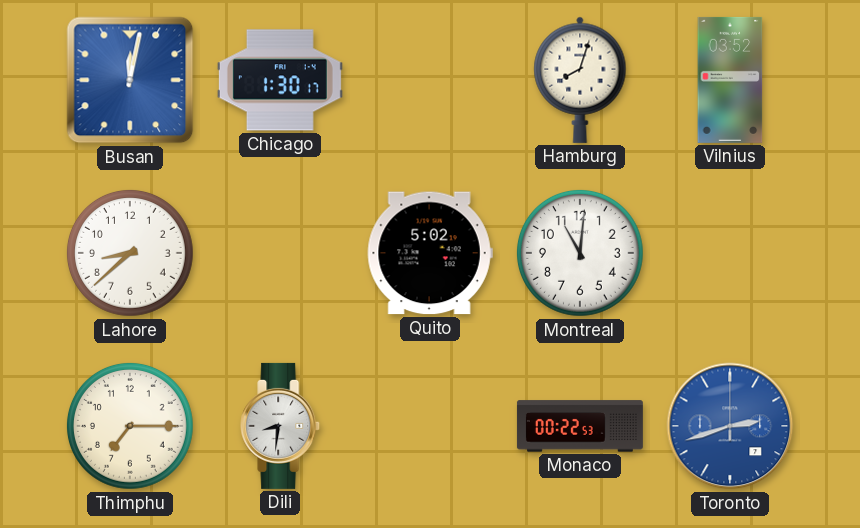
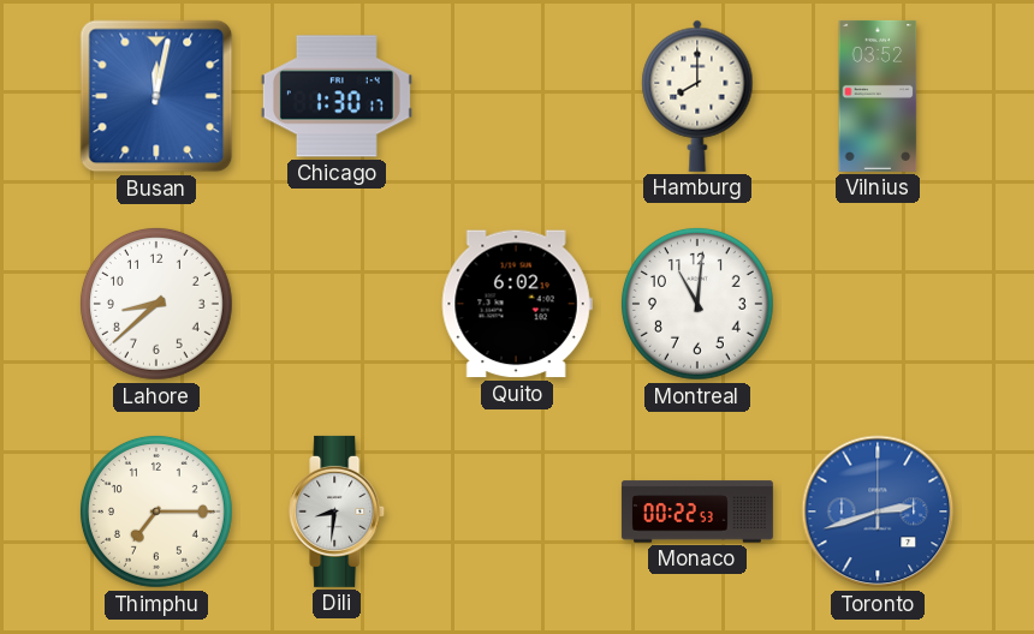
Hamburg: 8:03 -> 8:00
Quito: 5:02 -> 6:02
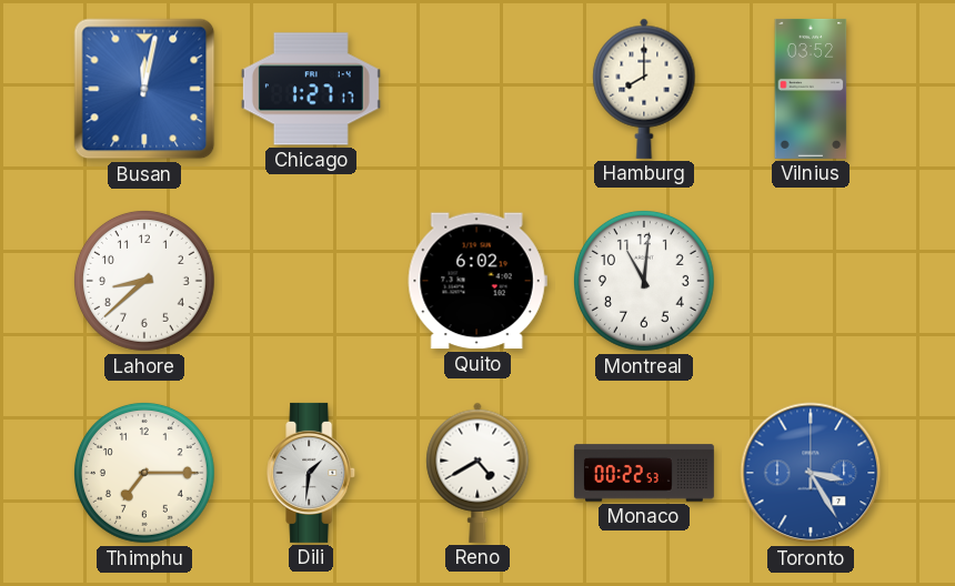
Chicago: 1:30 -> 1:27
Dili: 8:31 -> 1:31
Reno: none -> 4:40
Toronto: 2:42 -> 3:25
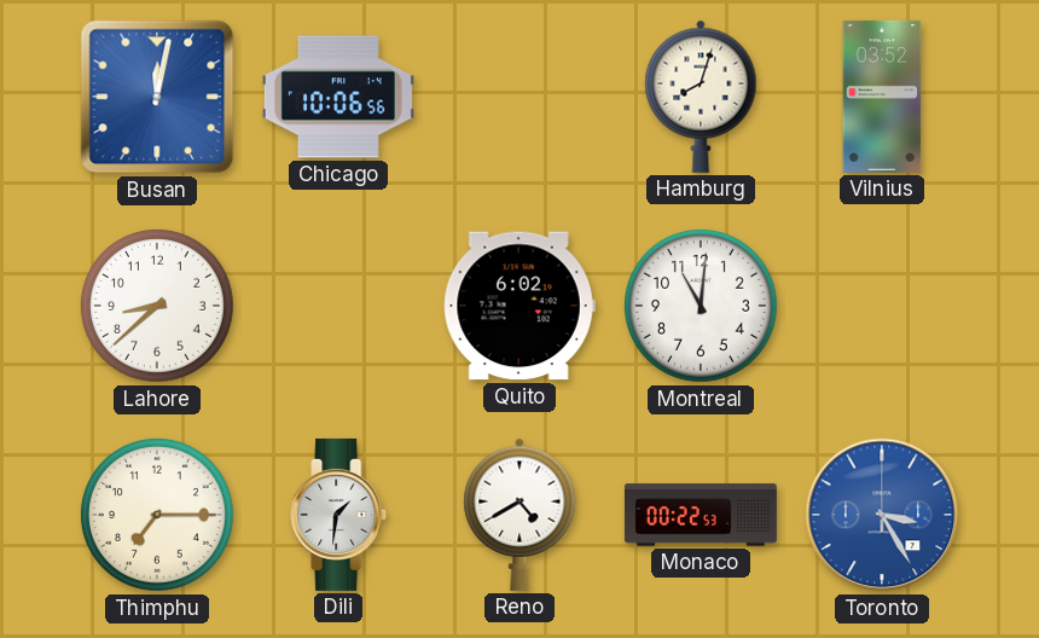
Chicago: 1:27 -> 10:06
Hamburg: 8:00 -> 8:03
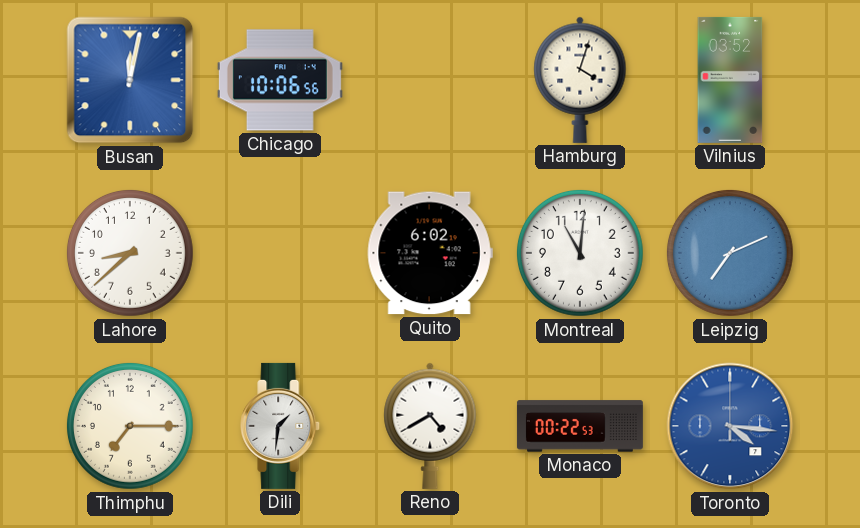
Hamburg: 8:03 -> 4:03
Leipzig: none -> 7:11
Toronto: 3:25 -> 4:16
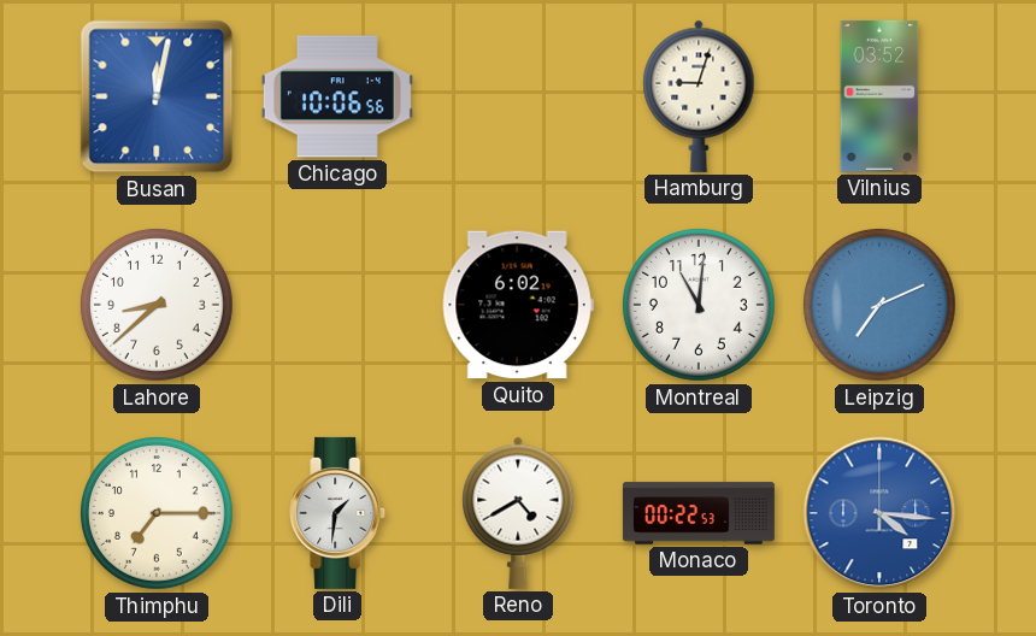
Hamburg: 4:03 -> 9:03
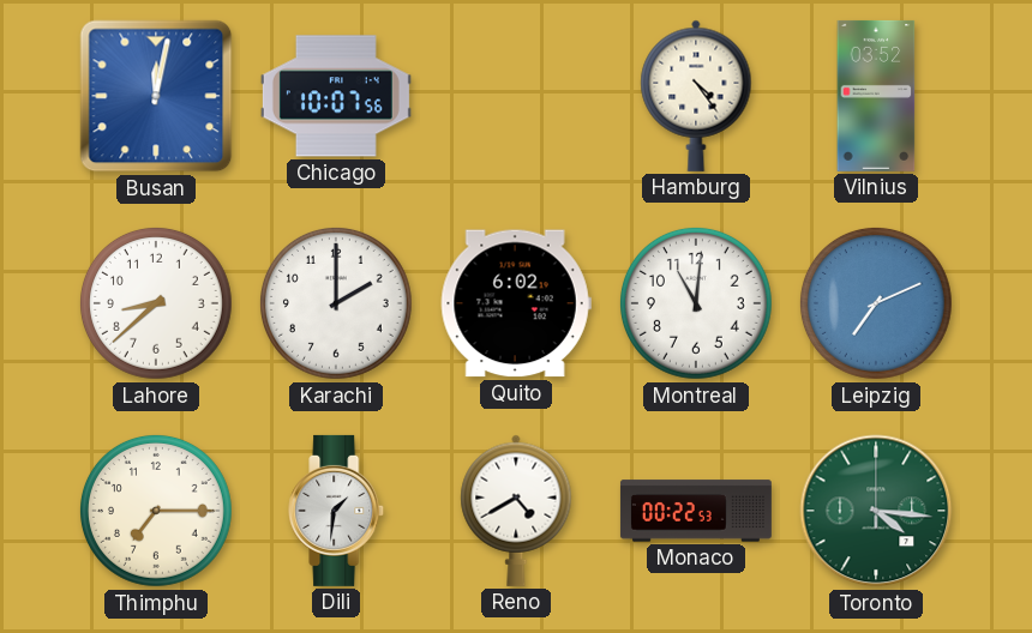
Chicago: 10:06 -> 10:07
Hamburg: 9:03 -> 4:24
Karachi: none -> 2:00
Toronto dial: blue -> green
